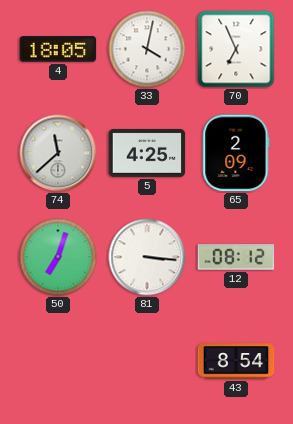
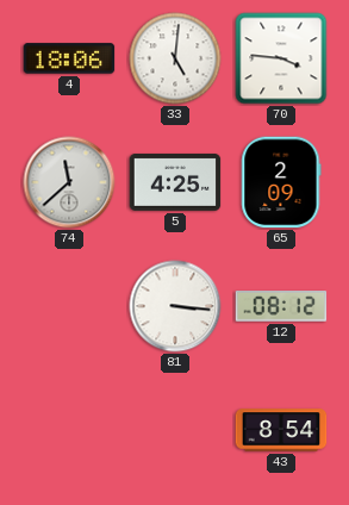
4: 18:05 -> 18:06
33: 4:02 -> 5:01
70: 6:56 -> 3:46
50: 7:03 -> none
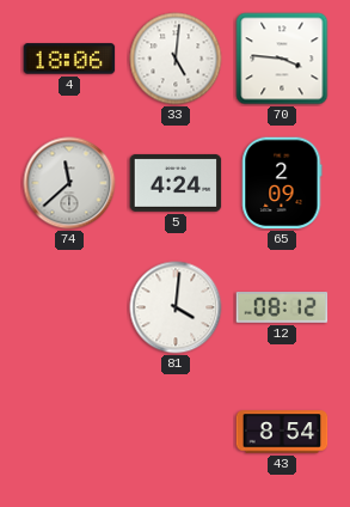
5: 4:25 -> 4:24
81: 3:16 -> 4:01
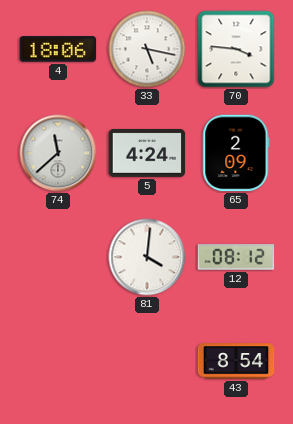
33: 5:01 -> 5:17
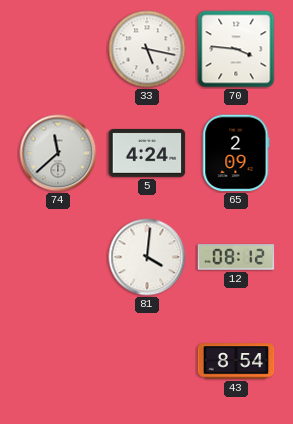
4: 18:06 -> none
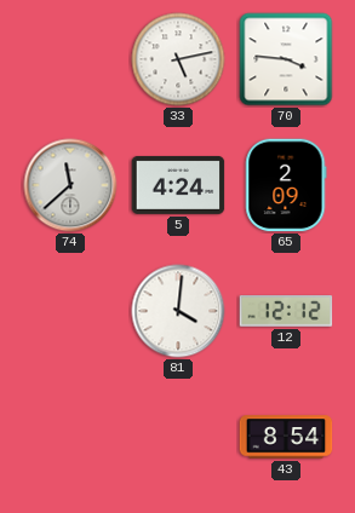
33: 5:17 -> 5:13
12: 08:12 -> 12:12
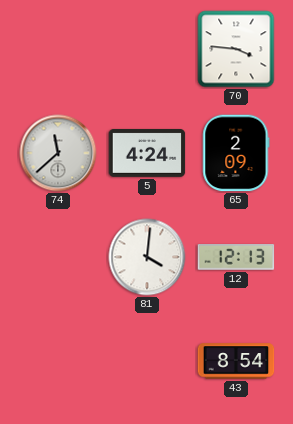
33: 5:13 -> none
12: 12:12 -> 12:13
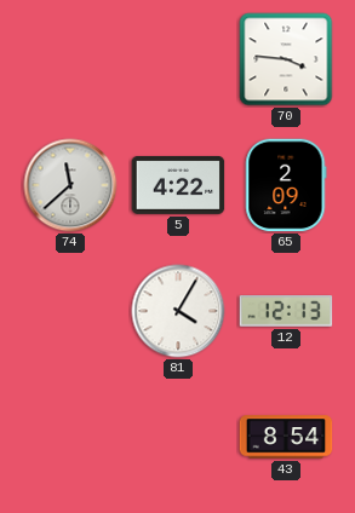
5: 4:24 -> 4:22
81: 4:01 -> 4:05
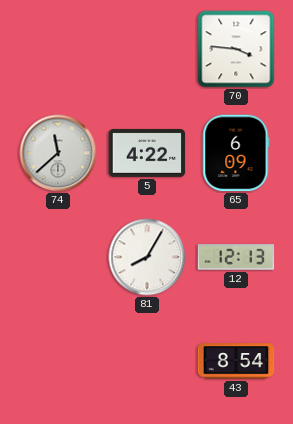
65: 2:09 -> 6:09
81: 4:05 -> 8:05
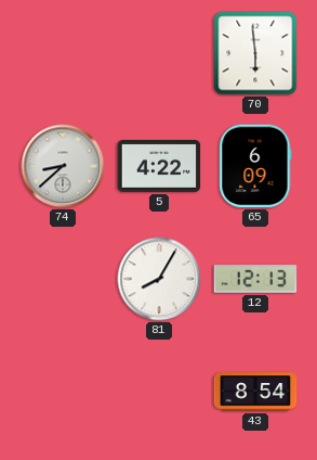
70: 3:46 -> 5:59
74: 11:38 -> 8:38
